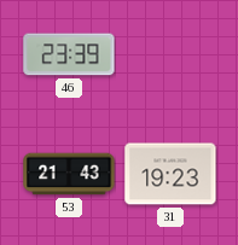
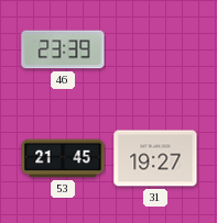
53: 21:43 -> 21:45
31: 19:23 -> 19:27
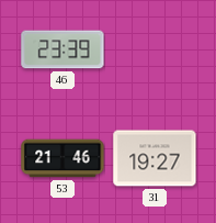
53: 21:45 -> 21:46
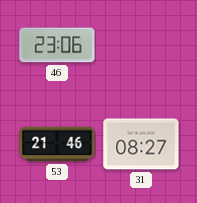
46: 23:39 -> 23:06
31: 19:27 -> 08:27
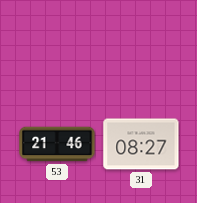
46: 23:06 -> none
